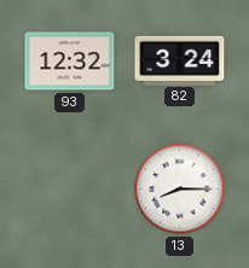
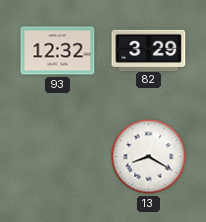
82: 3:24 -> 3:29
13: 8:15 -> 8:20
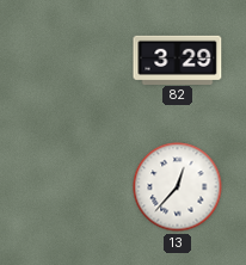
93: 12:32 -> none
13: 8:20 -> 12:37
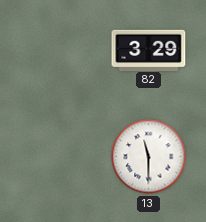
13: 12:37 -> 11:30
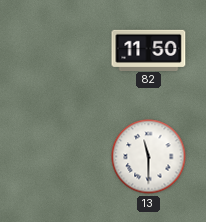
82: 3:29 -> 11:50
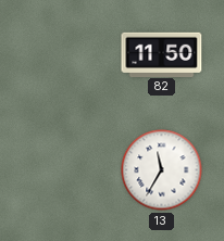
13: 11:30 -> 11:35
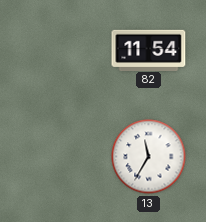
82: 11:50 -> 11:54
